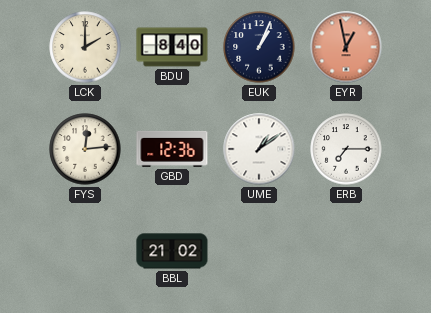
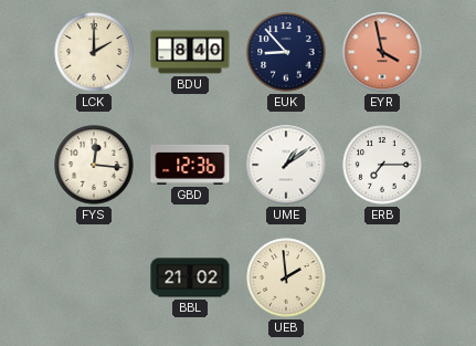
EUK: 1:04 -> 8:53
EYR: 12:58 -> 3:58
FYS: 12:14 -> 12:16
UEB: none -> 1:59
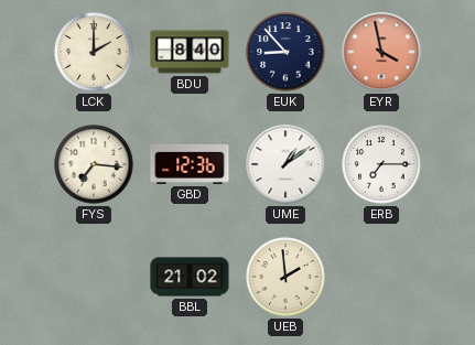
FYS: 12:16 -> 7:16
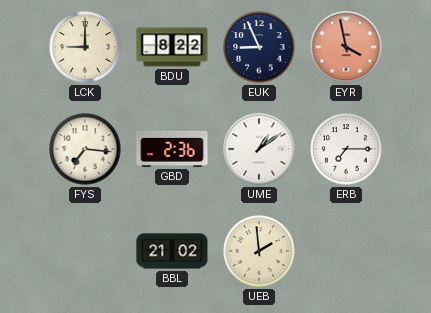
LCK: 2:00 -> 9:00
BDU: 8:40 -> 8:22
EUK: 8:53 -> 8:56
GBD: 12:36 -> 2:36
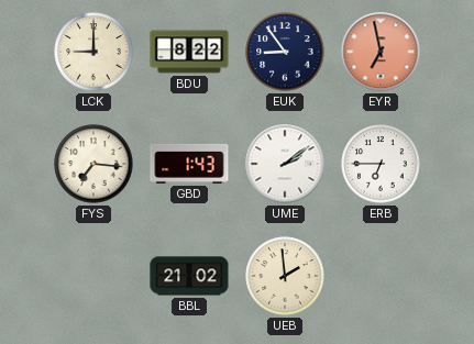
EUK: 8:56 -> 8:54
EYR: 3:58 -> 6:58
GBD: 2:36 -> 1:43
UME: 1:09 -> 2:09
ERB: 7:15 -> 6:45
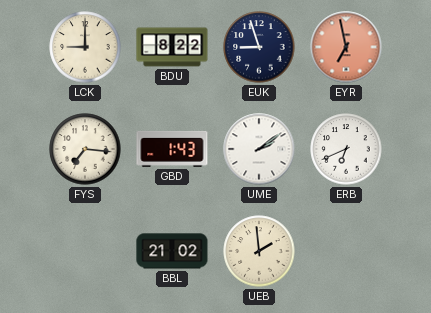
EUK: 8:54 -> 8:57
ERB: 6:45 -> 6:41
